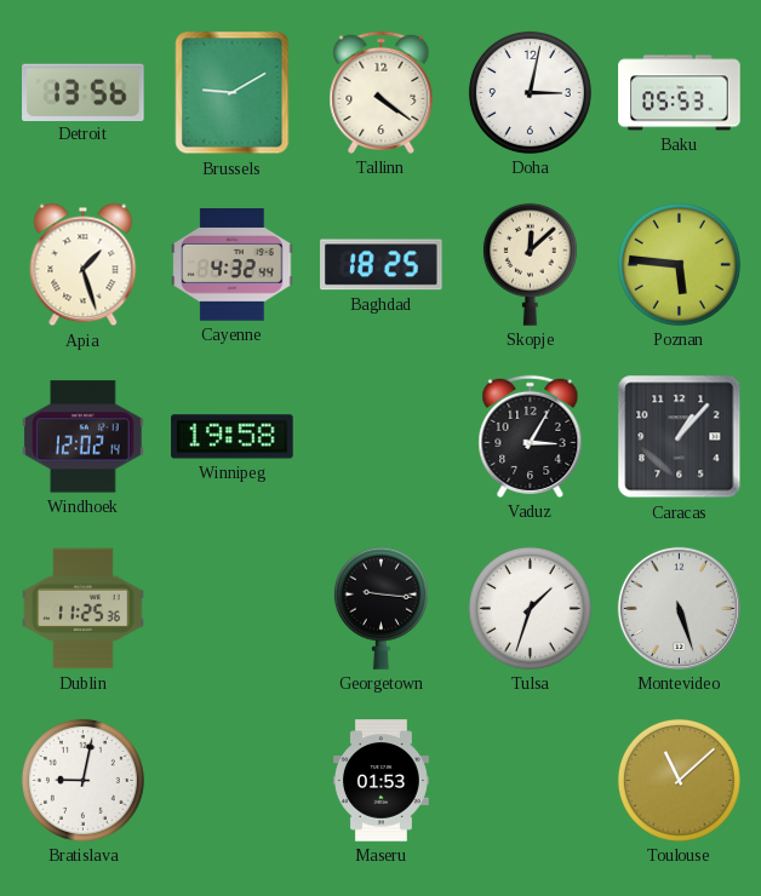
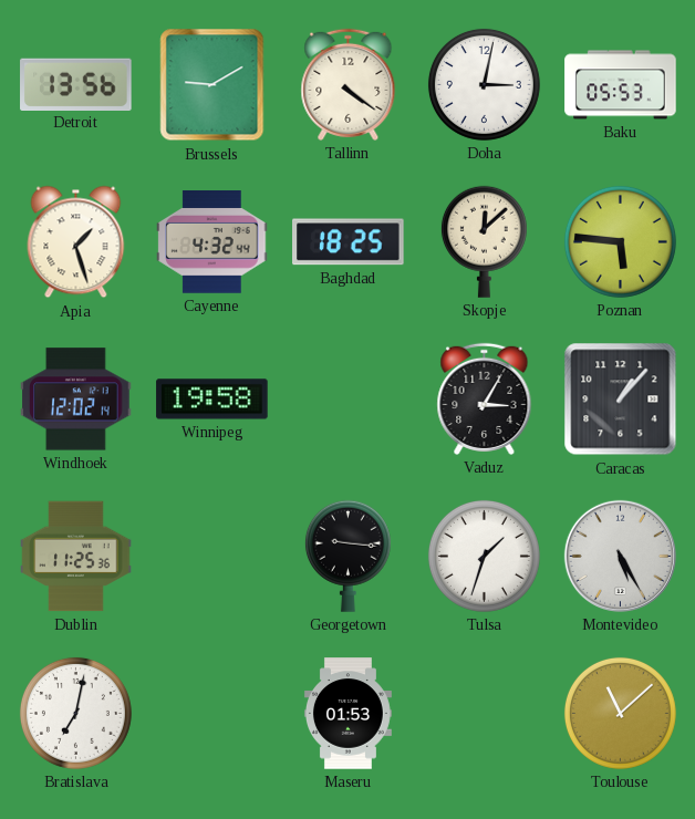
Montevideo: 5:27 -> 5:25
Bratislava: 9:02 -> 7:02
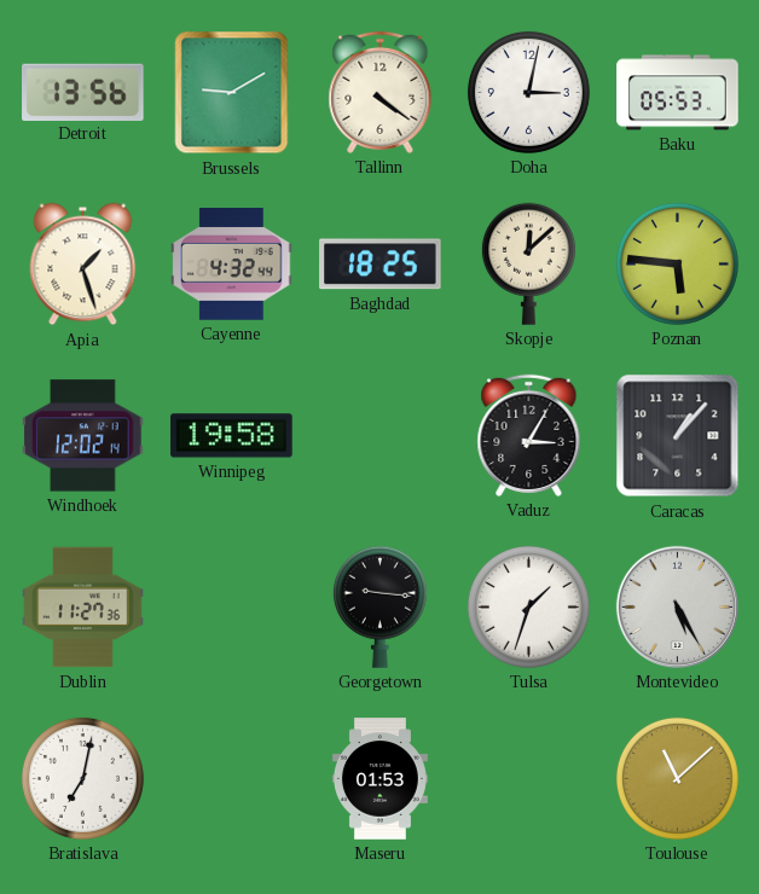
Dublin: 11:25 -> 11:27
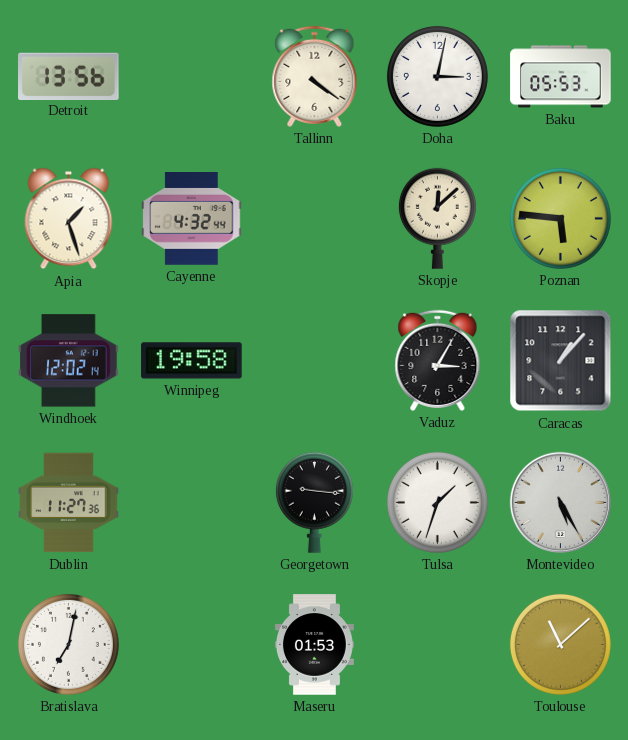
Brussels: 9:10 -> none
Baghdad: 18:25 -> none
